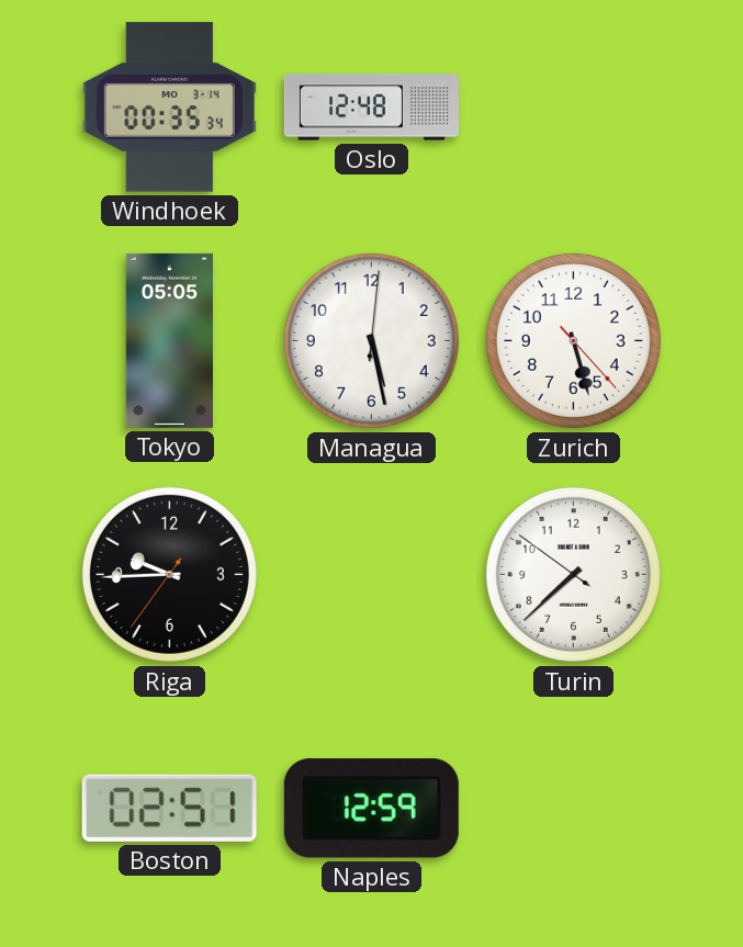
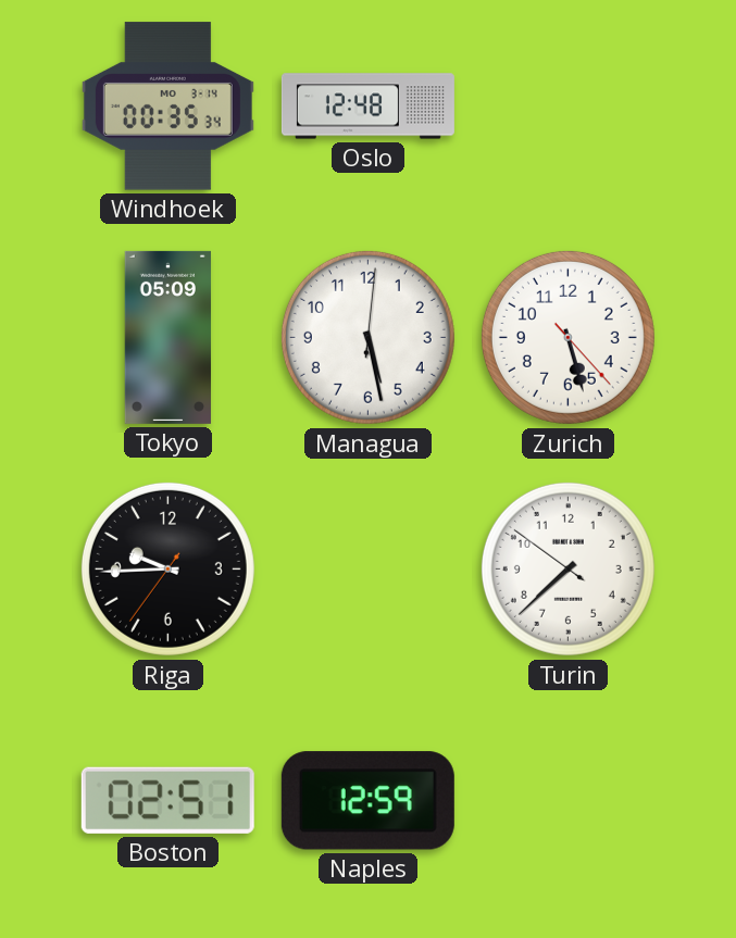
Tokyo: 05:05 -> 05:09
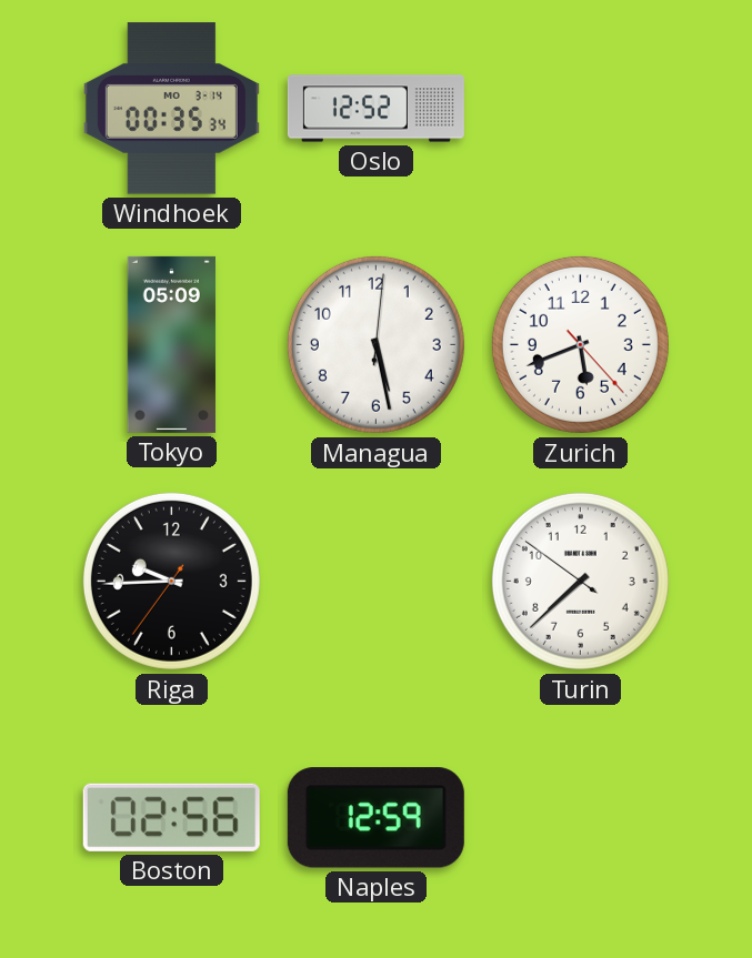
Oslo: 12:48 -> 12:52
Zurich: 5:27 -> 5:41
Boston: 02:51 -> 02:56
